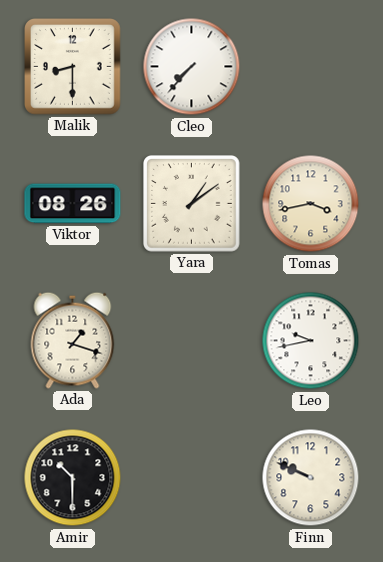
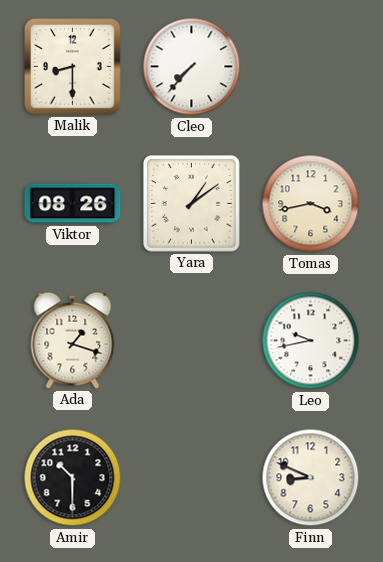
Finn: 9:49 -> 8:49
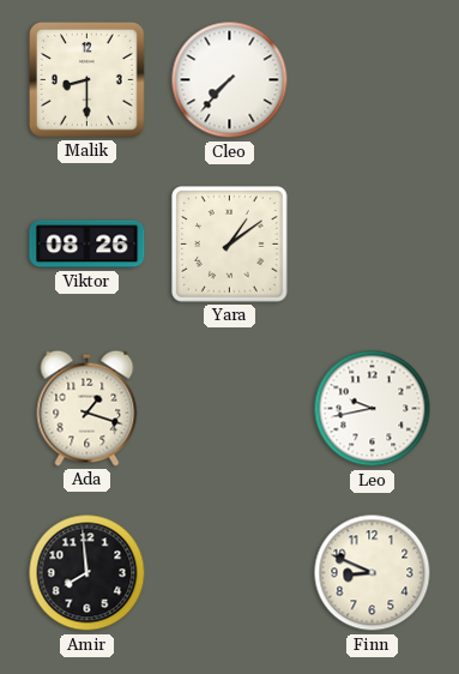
Tomas: 3:43 -> none
Amir: 10:30 -> 7:59
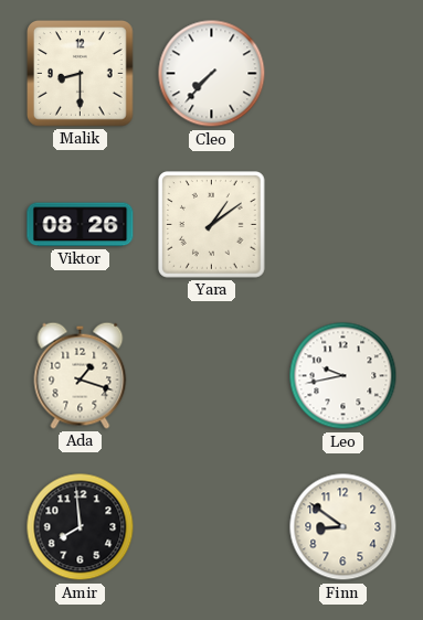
Finn: 8:49 -> 8:51
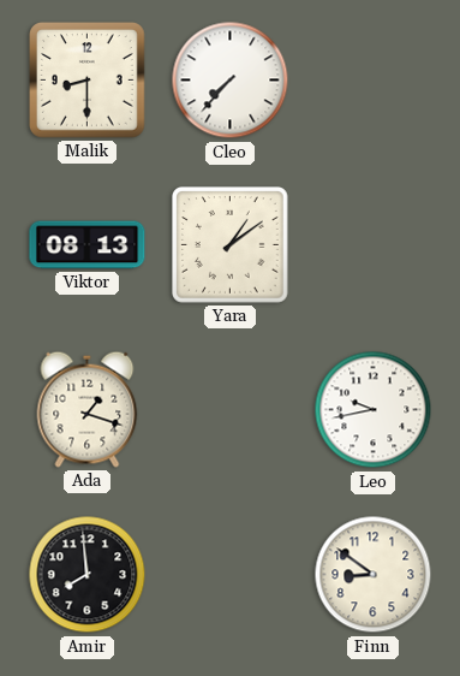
Viktor: 08:26 -> 08:13
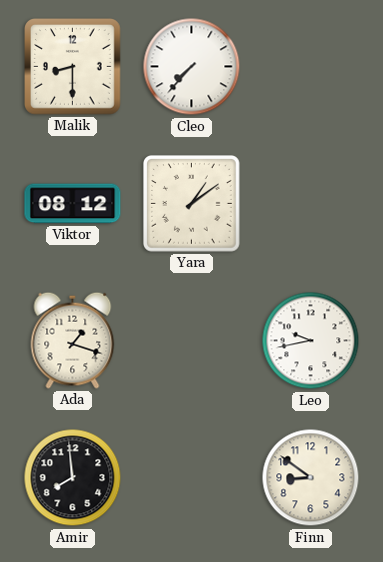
Viktor: 08:13 -> 08:12
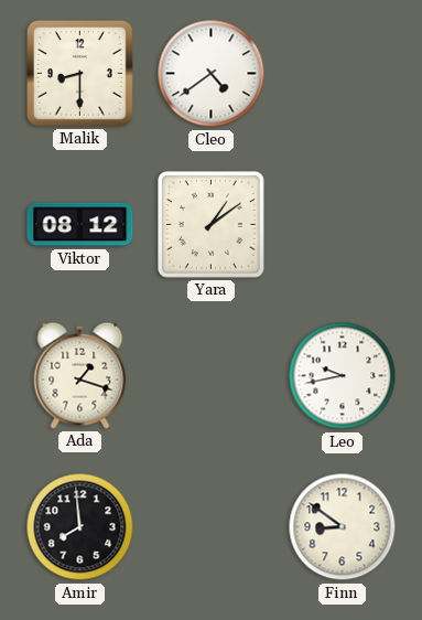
Cleo: 7:37 -> 4:39
